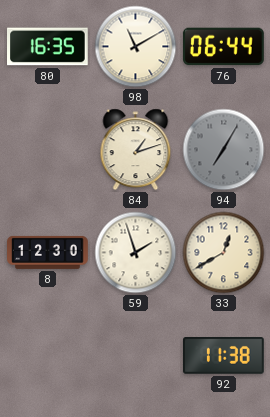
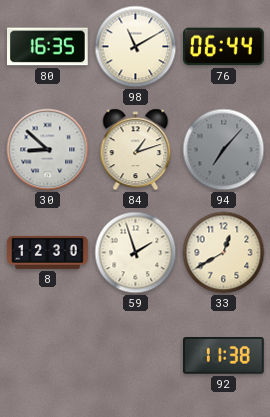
30: none -> 8:52
94: 7:05 -> 7:07
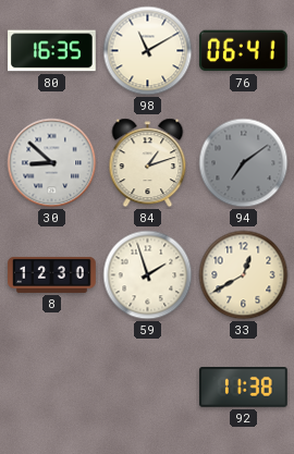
76: 06:44 -> 06:41
94: 7:07 -> 7:09
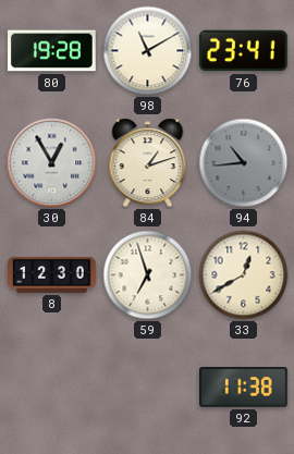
80: 16:35 -> 19:28
76: 06:41 -> 23:41
30: 8:52 -> 12:55
94: 7:09 -> 10:44
59: 1:57 -> 6:57
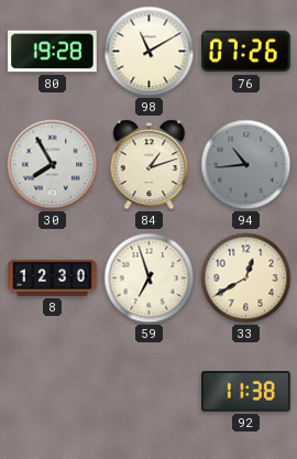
76: 23:41 -> 07:26
30: 12:55 -> 7:55
